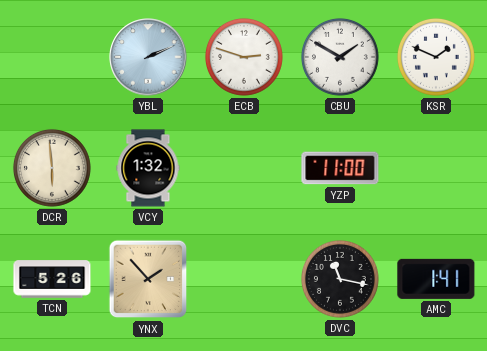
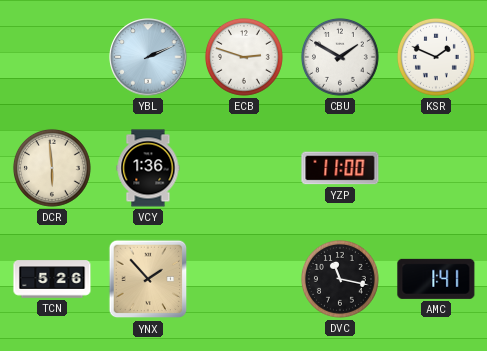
VCY: 1:32 -> 1:36
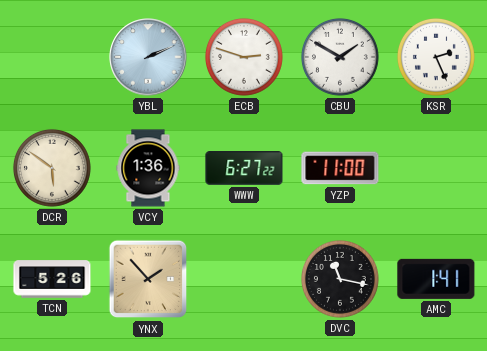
KSR: 1:49 -> 2:26
DCR: 5:59 -> 5:51
WWW: none -> 6:27
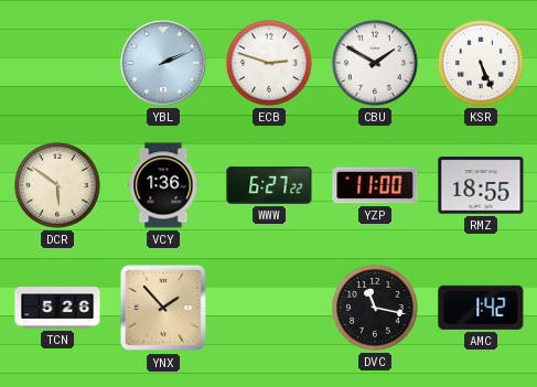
KSR: 2:26 -> 5:26
RMZ: none -> 18:55
AMC: 1:41 -> 1:42
